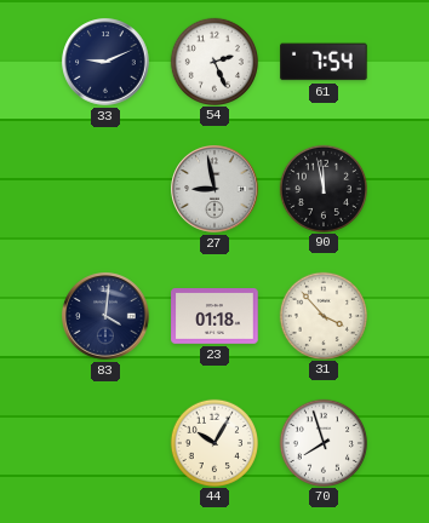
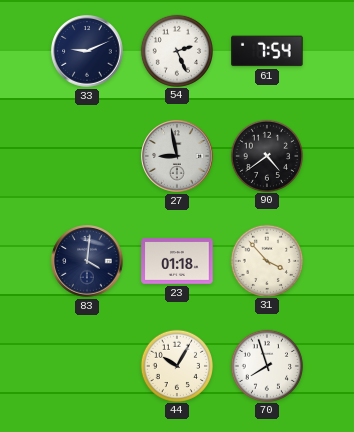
90: 11:58 -> 4:39
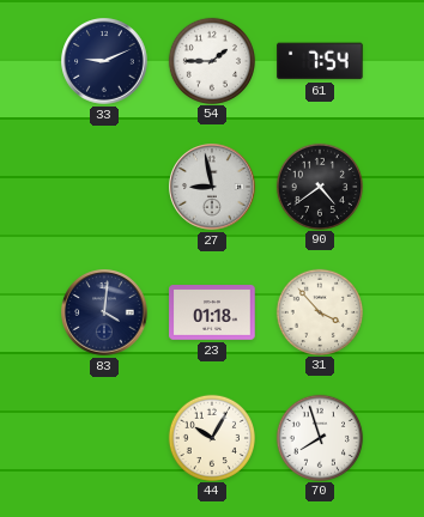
54: 2:26 -> 1:45
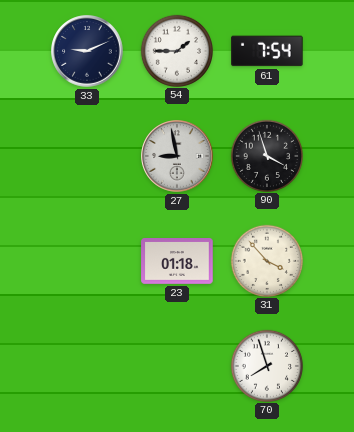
90: 4:39 -> 3:57
83: 4:01 -> none
44: 10:05 -> none
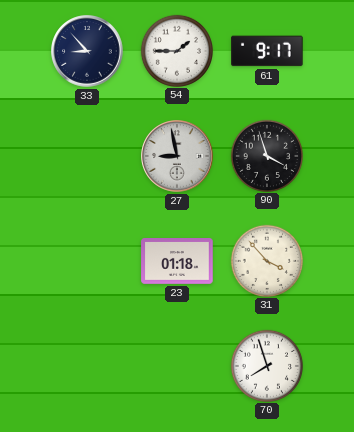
33: 9:11 -> 8:53
61: 7:54 -> 9:17
